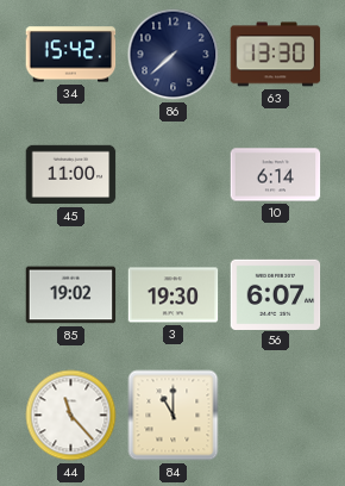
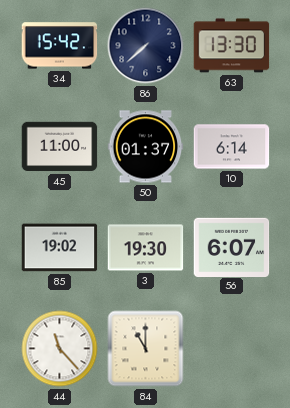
50: none -> 01:37
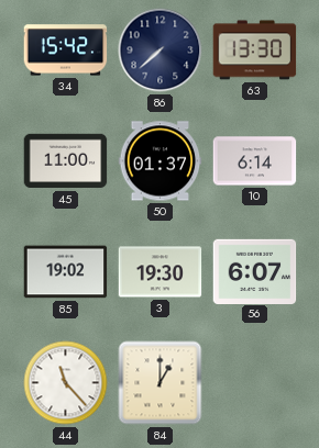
84: 11:00 -> 1:00
